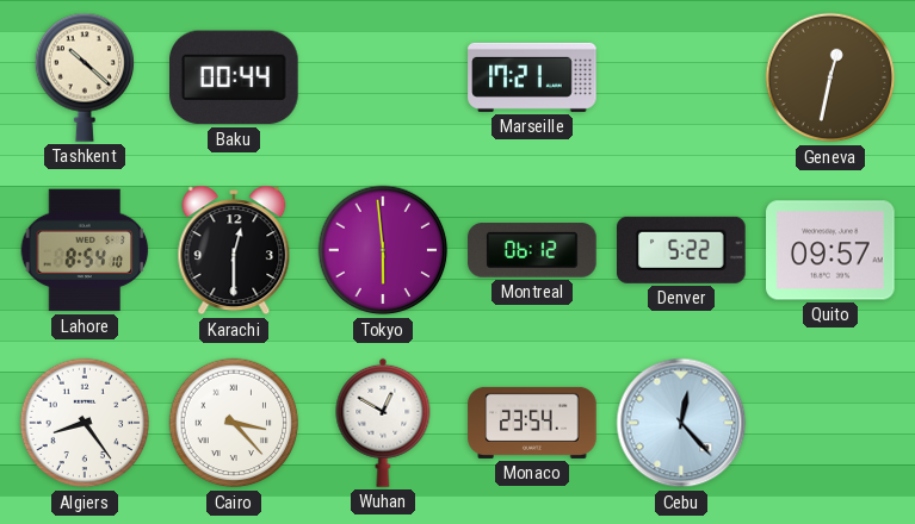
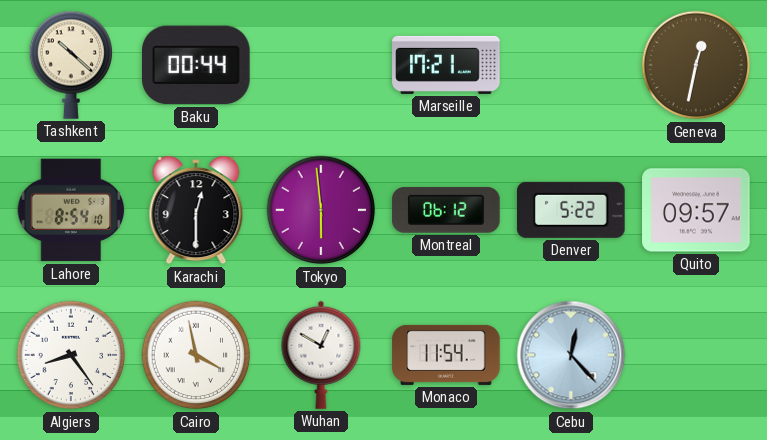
Cairo: 3:23 -> 3:58
Monaco: 23:54 -> 11:54
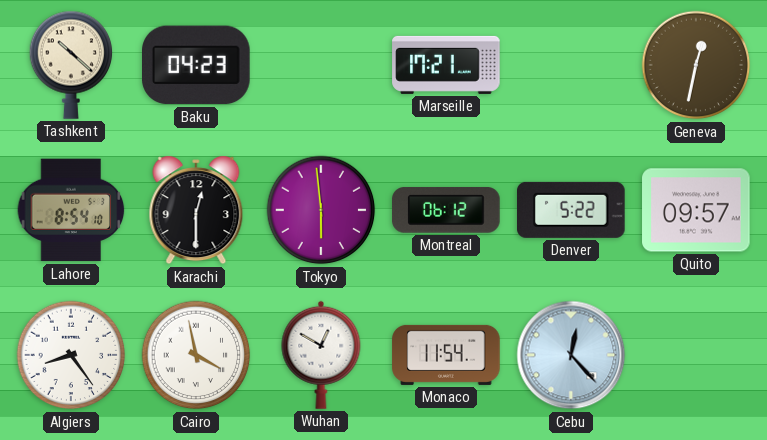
Baku: 00:44 -> 04:23
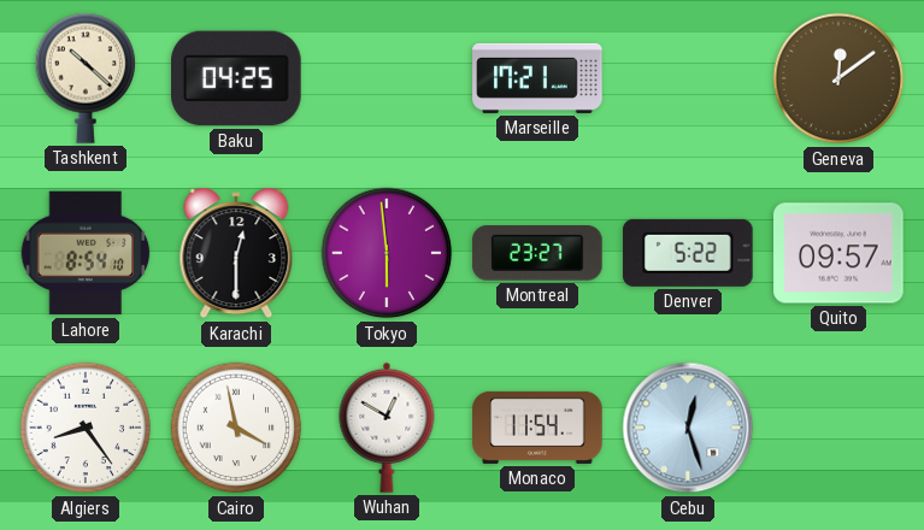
Baku: 04:23 -> 04:25
Geneva: 12:32 -> 12:09
Montreal: 06:12 -> 23:27
Cebu: 12:23 -> 12:27
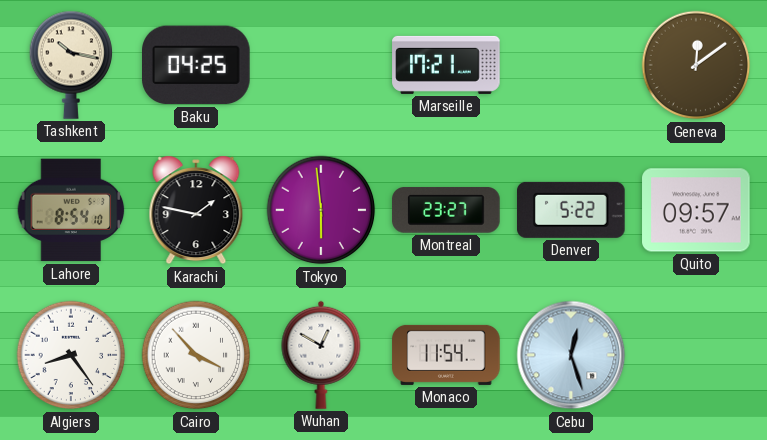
Tashkent: 10:22 -> 10:17
Karachi: 12:30 -> 1:47
Cairo: 3:58 -> 3:53
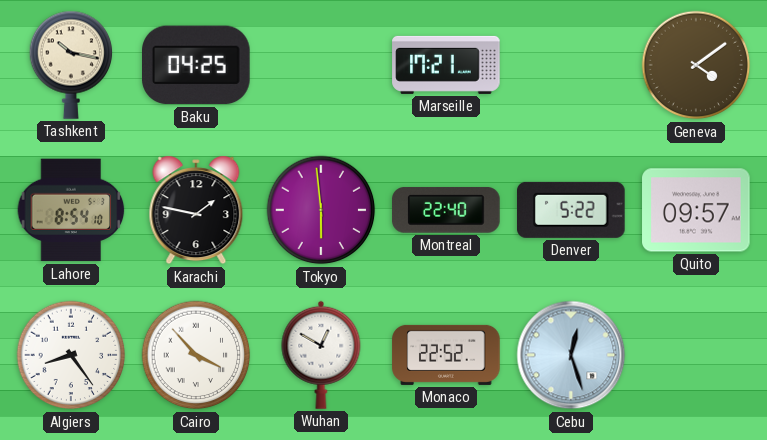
Geneva: 12:09 -> 4:09
Montreal: 23:27 -> 22:40
Monaco: 11:54 -> 22:52
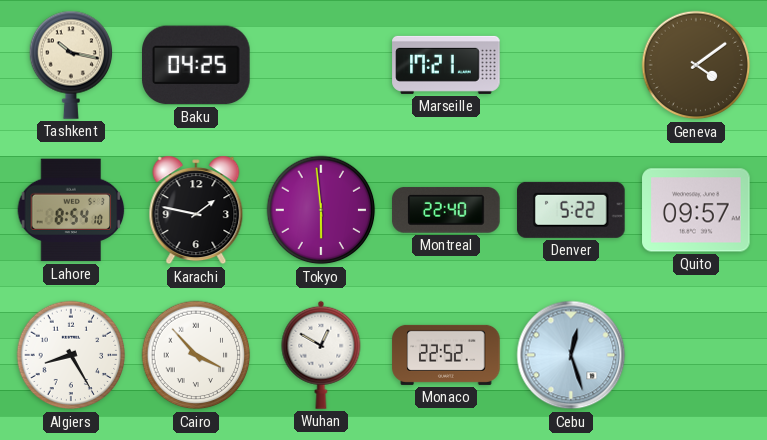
Algiers: 8:24 -> 8:25
